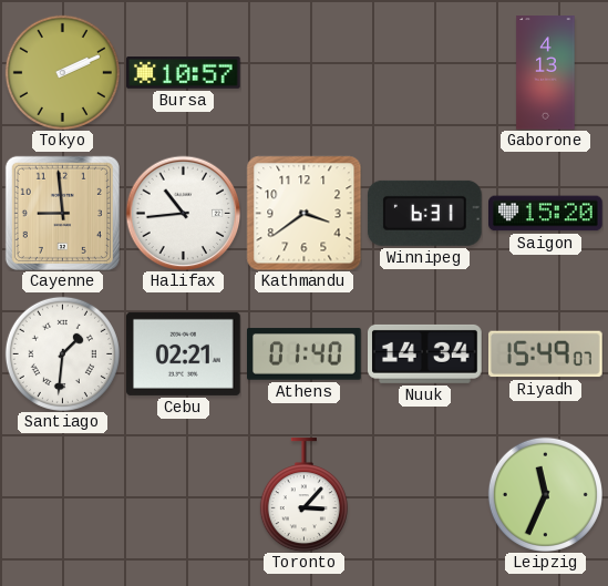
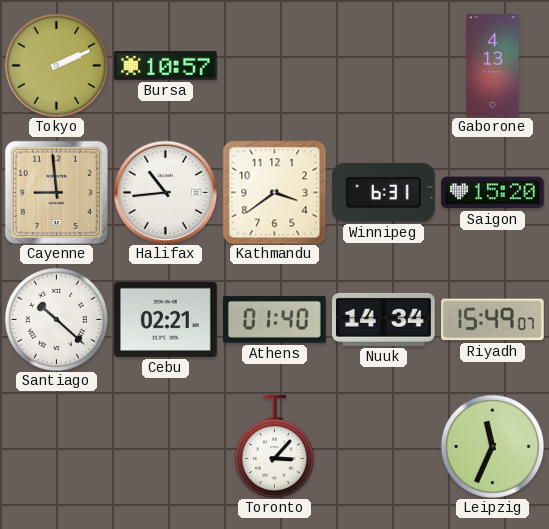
Santiago: 1:31 -> 10:22
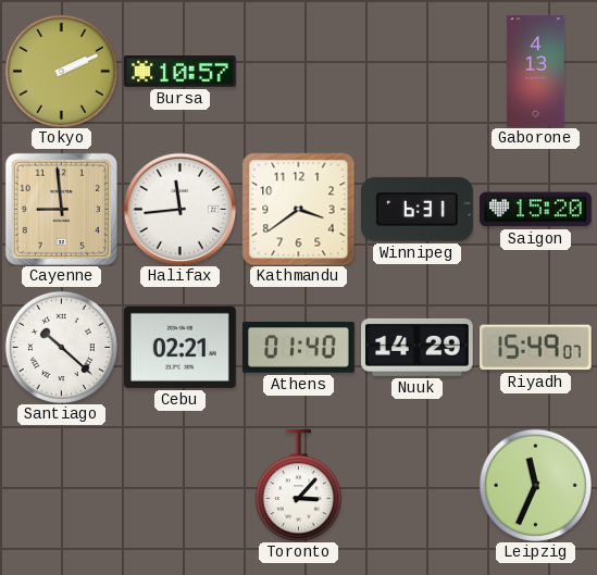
Halifax: 10:44 -> 11:44
Nuuk: 14:34 -> 14:29
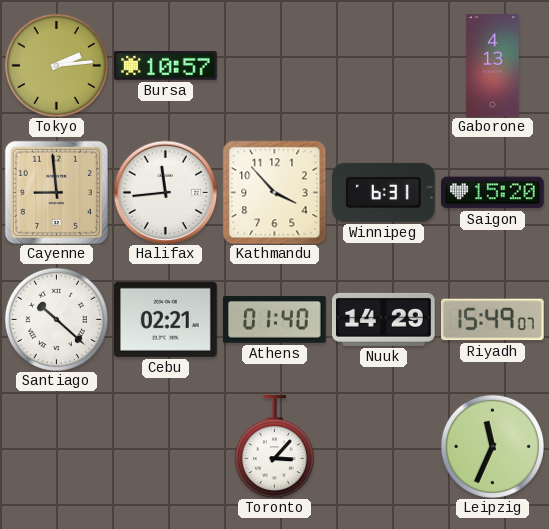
Tokyo: 2:11 -> 2:14
Kathmandu: 3:39 -> 3:53
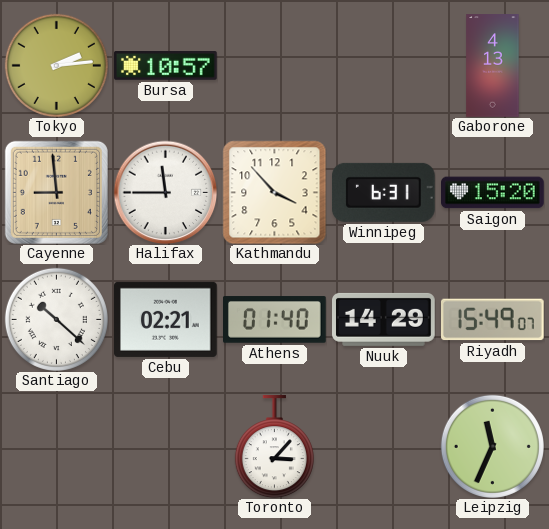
Halifax: 11:44 -> 11:45
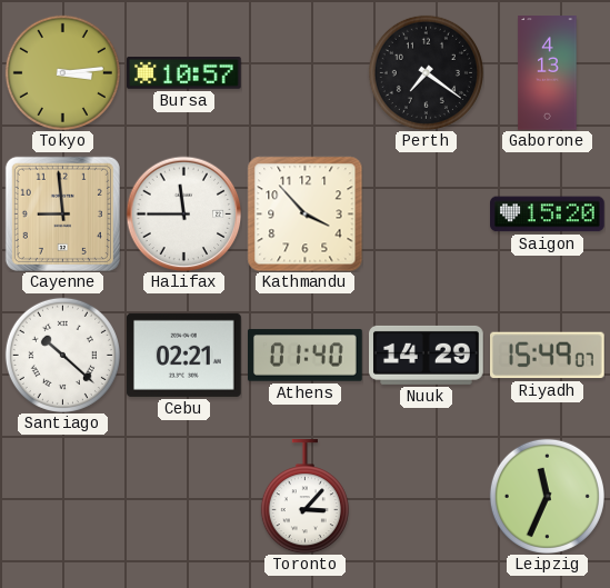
Tokyo: 2:14 -> 3:14
Perth: none -> 7:21
Winnipeg: 6:31 -> none
